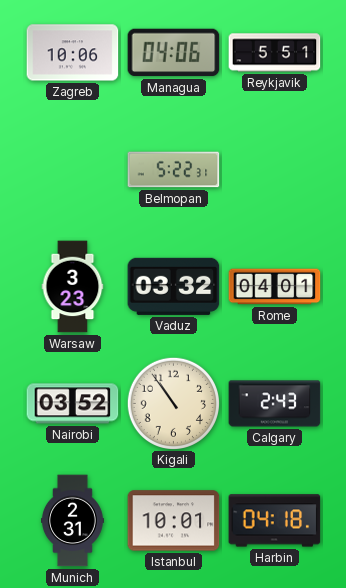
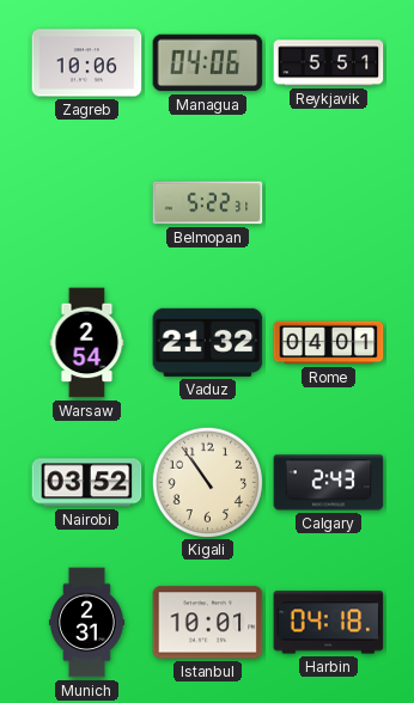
Warsaw: 3:23 -> 2:54
Vaduz: 03:32 -> 21:32
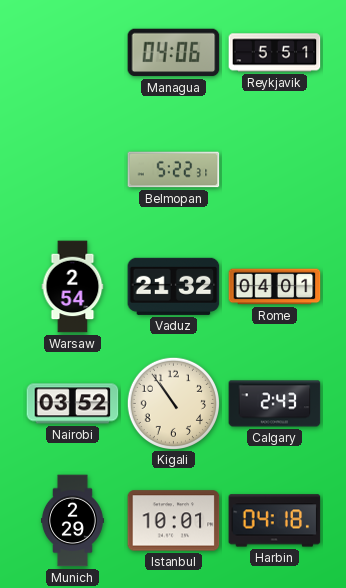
Zagreb: 10:06 -> none
Munich: 2:31 -> 2:29
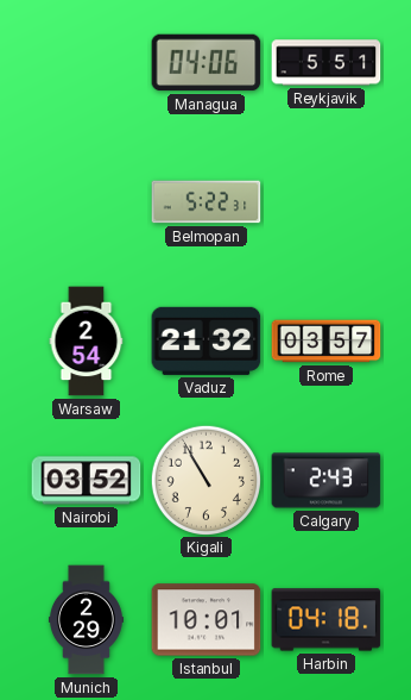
Rome: 04:01 -> 03:57
Kigali: 10:54 -> 10:55
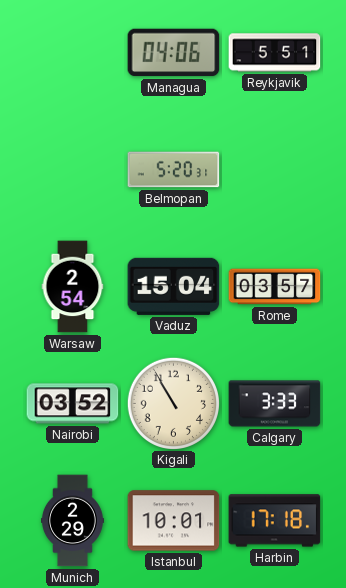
Belmopan: 5:22 -> 5:20
Vaduz: 21:32 -> 15:04
Calgary: 2:43 -> 3:33
Harbin: 04:18 -> 17:18
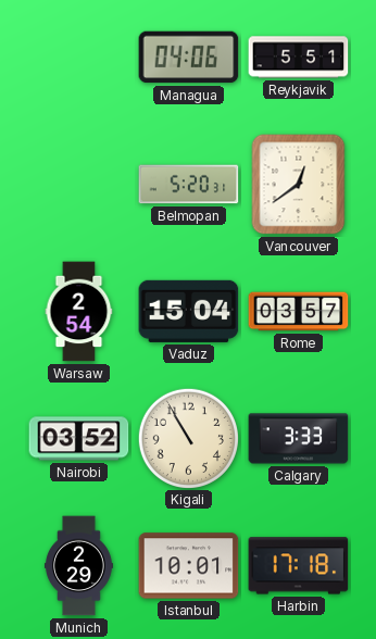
Vancouver: none -> 12:39
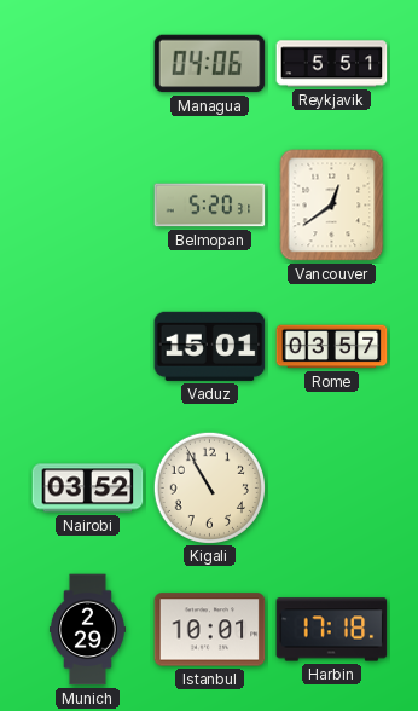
Warsaw: 2:54 -> none
Vaduz: 15:04 -> 15:01
Calgary: 3:33 -> none
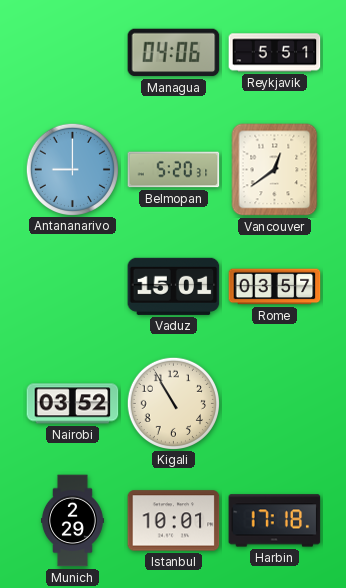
Antananarivo: none -> 9:00
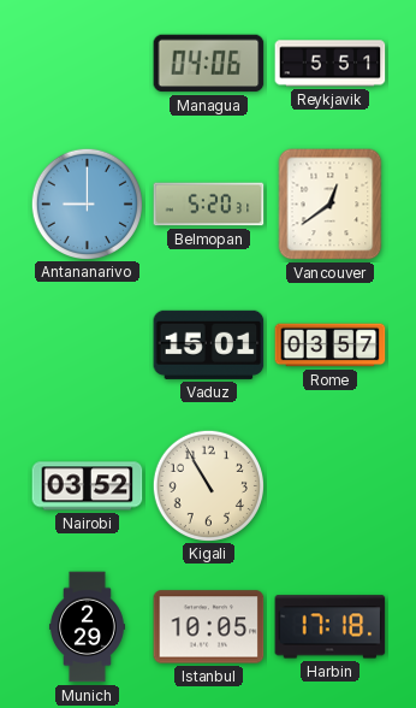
Istanbul: 10:01 -> 10:05
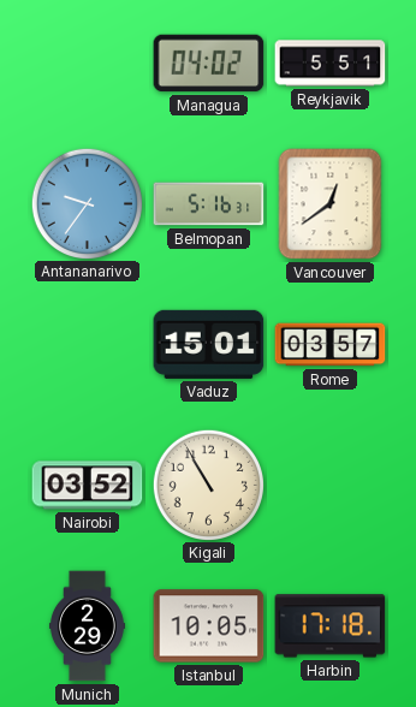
Managua: 04:06 -> 04:02
Antananarivo: 9:00 -> 9:36
Belmopan: 5:20 -> 5:16
